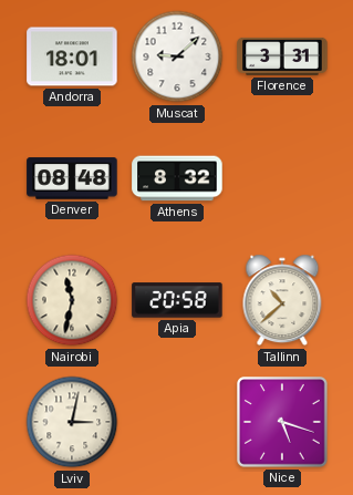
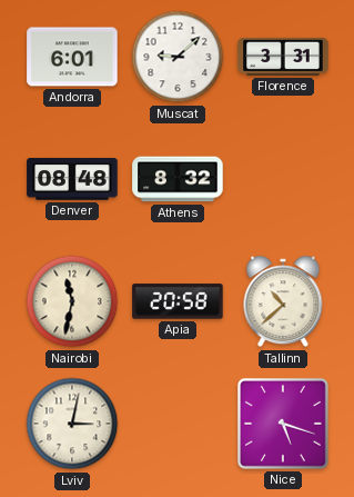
Andorra: 18:01 -> 6:01
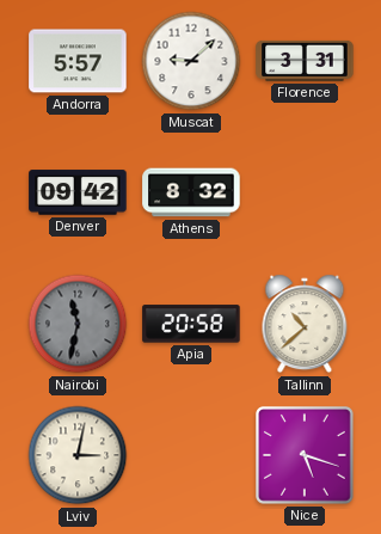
Andorra: 6:01 -> 5:57
Denver: 08:48 -> 09:42
Nairobi dial: cream -> grey
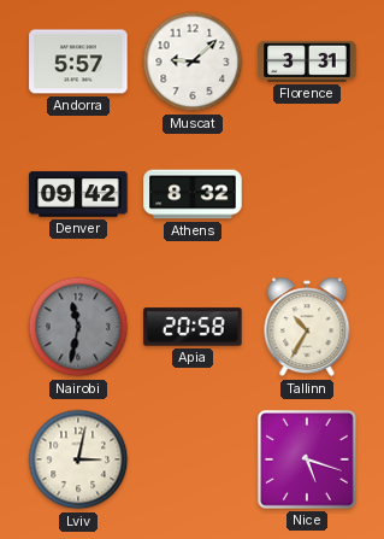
Tallinn: 10:38 -> 10:35
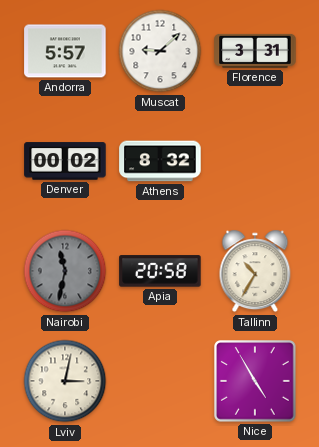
Denver: 09:42 -> 00:02
Nice: 5:18 -> 4:55
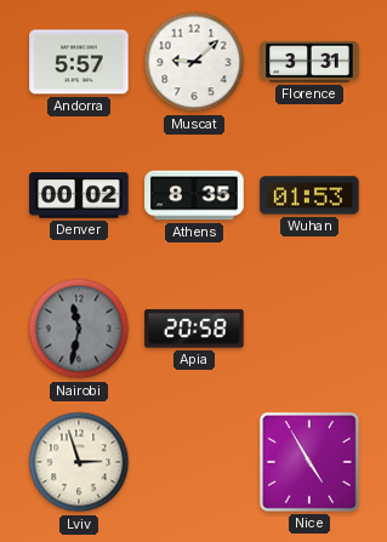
Athens: 8:32 -> 8:35
Wuhan: none -> 01:53
Tallinn: 10:35 -> none
Lviv: 3:02 -> 2:57
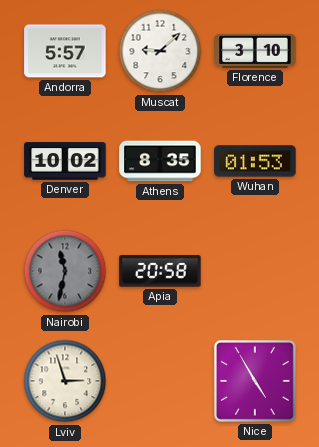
Florence: 3:31 -> 3:10
Denver: 00:02 -> 10:02
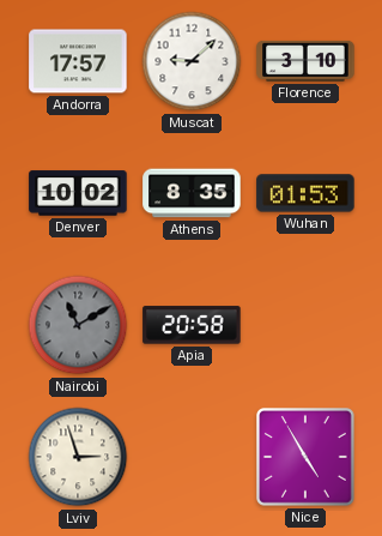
Andorra: 5:57 -> 17:57
Nairobi: 11:32 -> 11:10
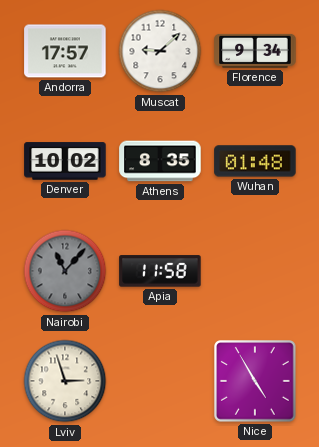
Florence: 3:10 -> 9:34
Wuhan: 01:53 -> 01:48
Nairobi: 11:10 -> 11:07
Apia: 20:58 -> 11:58
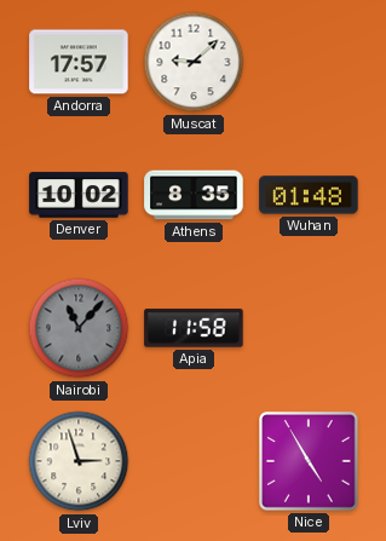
Florence: 9:34 -> none
